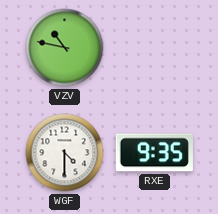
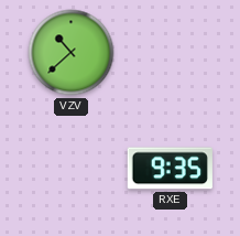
VZV: 10:47 -> 10:38
WGF: 4:30 -> none
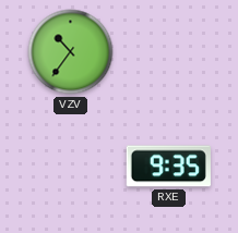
VZV: 10:38 -> 10:36
